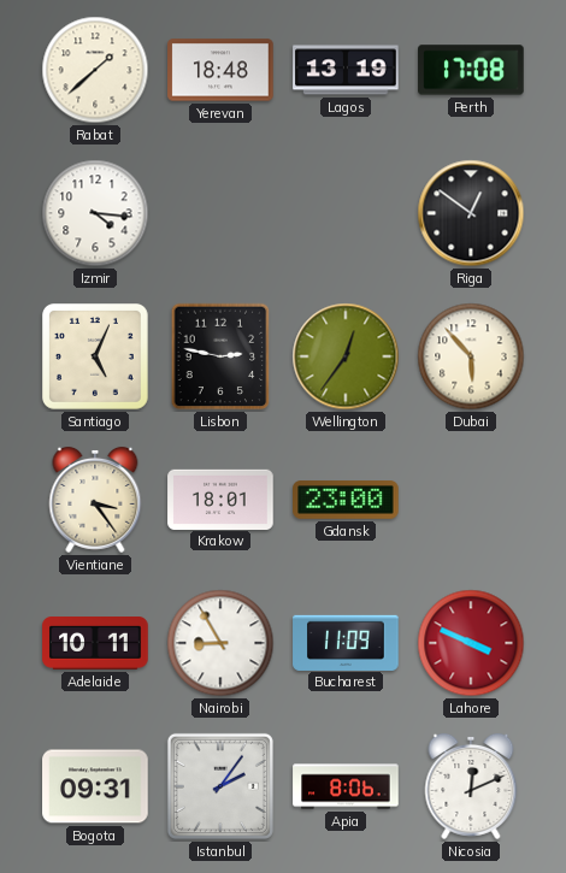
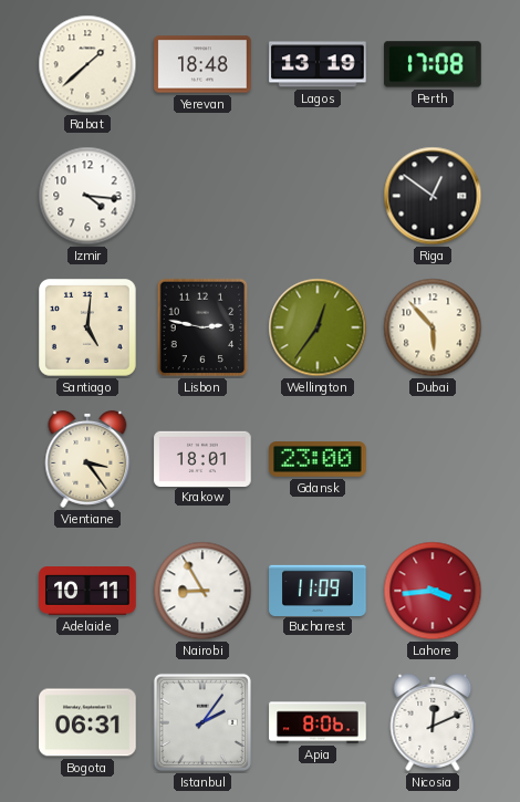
Santiago: 5:04 -> 5:01
Lahore: 3:49 -> 3:44
Bogota: 09:31 -> 06:31
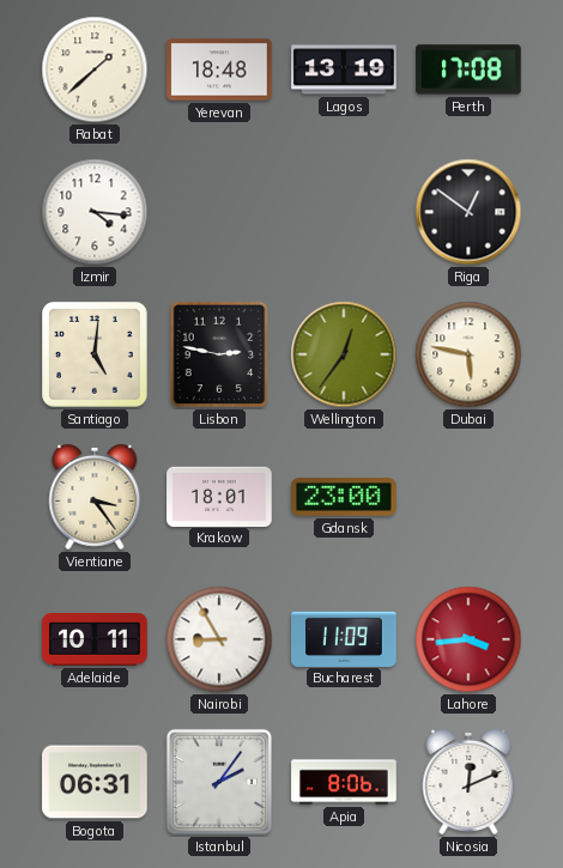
Dubai: 5:53 -> 5:47
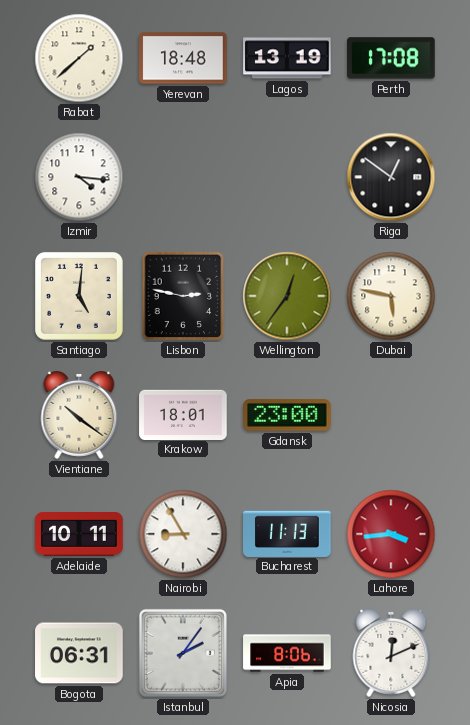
Vientiane: 3:24 -> 10:21
Bucharest: 11:09 -> 11:13
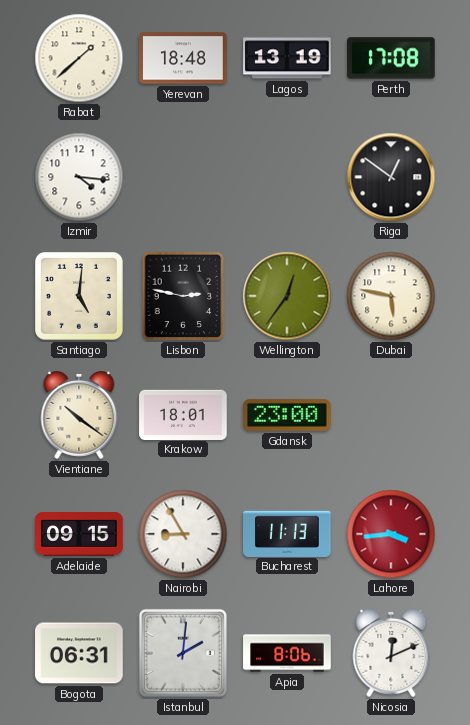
Adelaide: 10:11 -> 09:15
Istanbul: 2:06 -> 2:01
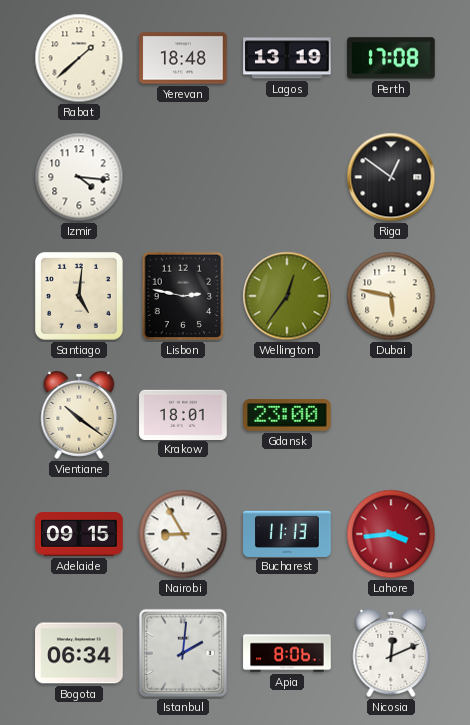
Bogota: 06:31 -> 06:34
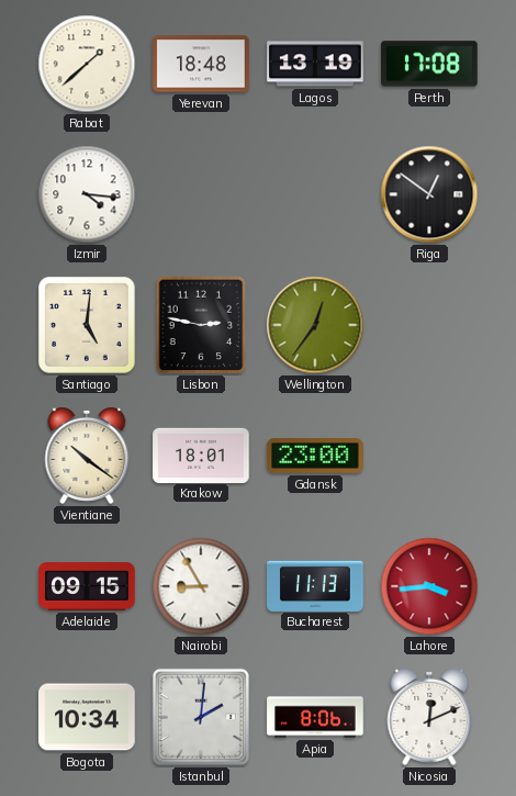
Dubai: 5:47 -> none
Bogota: 06:34 -> 10:34
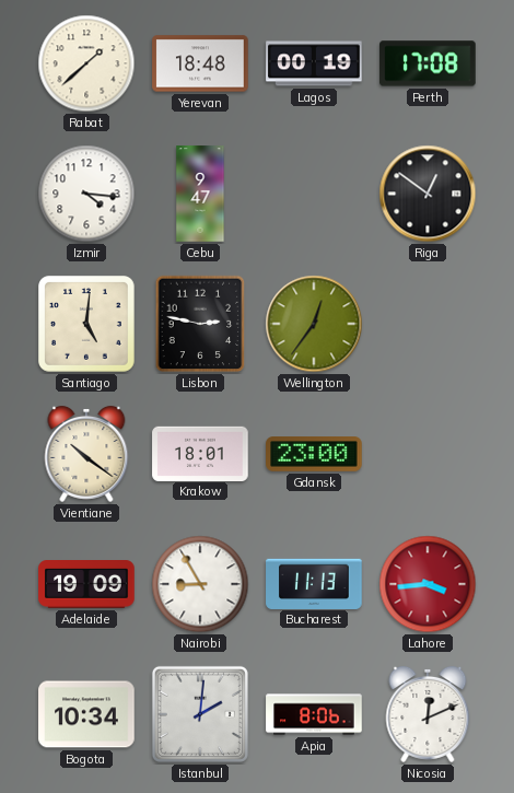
Lagos: 13:19 -> 00:19
Cebu: none -> 9:47
Adelaide: 09:15 -> 19:09
